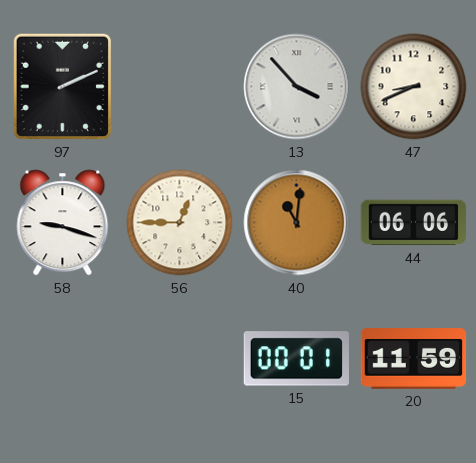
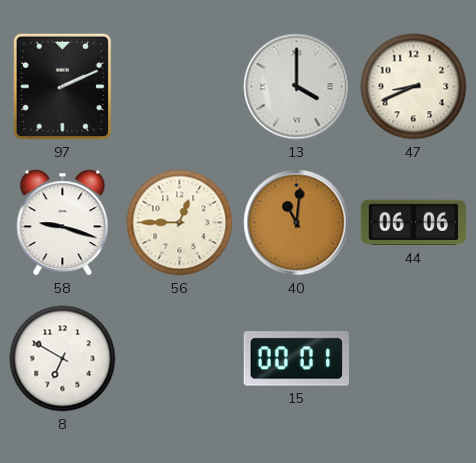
13: 3:53 -> 4:00
8: none -> 6:50
20: 11:59 -> none
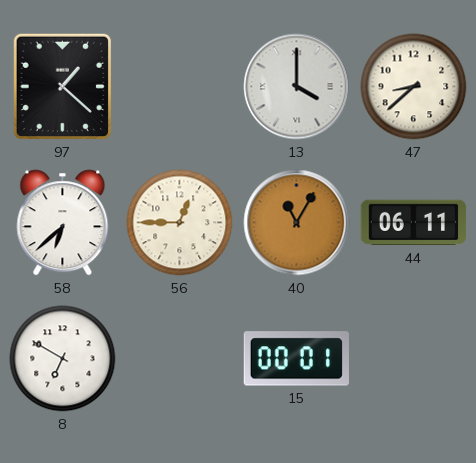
97: 2:11 -> 1:22
47: 8:41 -> 8:38
58: 9:18 -> 6:38
40: 11:01 -> 11:05
44: 06:06 -> 06:11
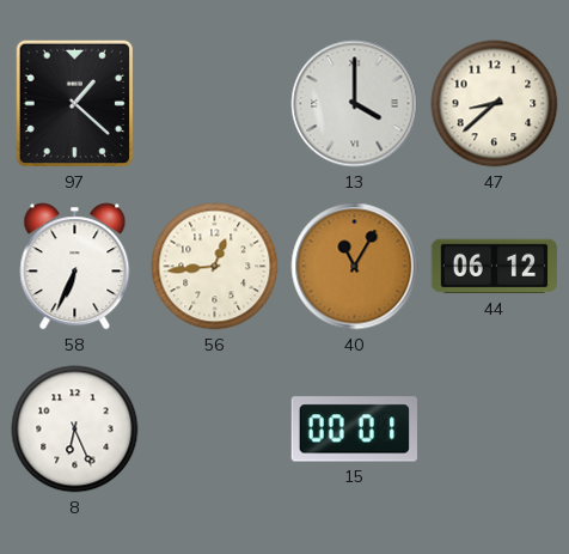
58: 6:38 -> 6:34
56: 12:45 -> 12:44
44: 06:11 -> 06:12
8: 6:50 -> 6:26
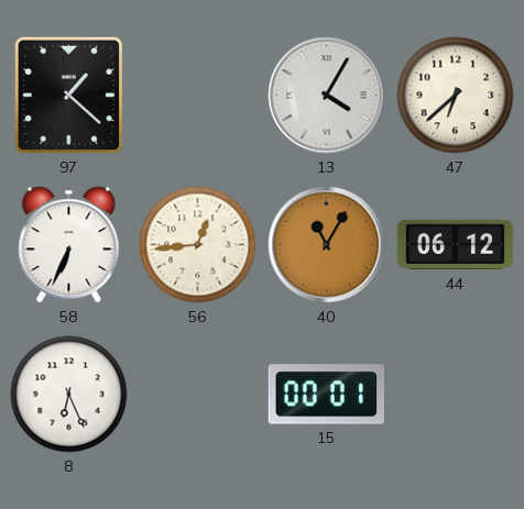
13: 4:00 -> 4:05
47: 8:38 -> 6:38
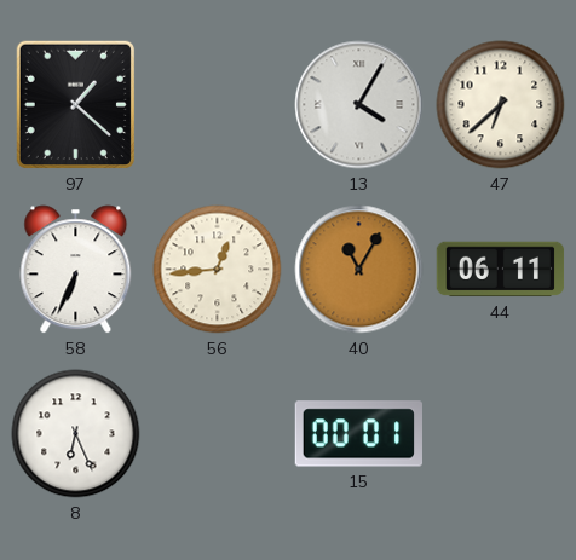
44: 06:12 -> 06:11
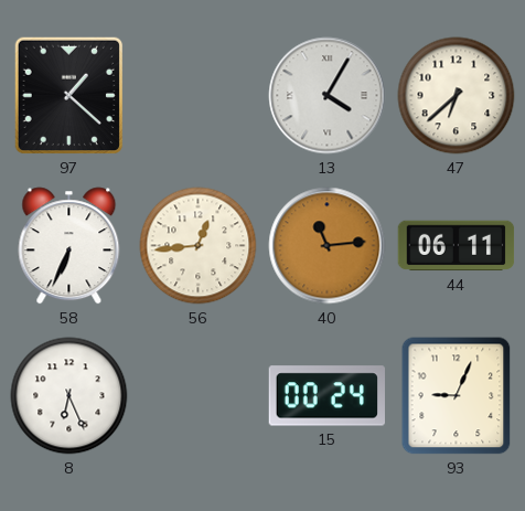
40: 11:05 -> 11:14
15: 00:01 -> 00:24
93: none -> 9:04
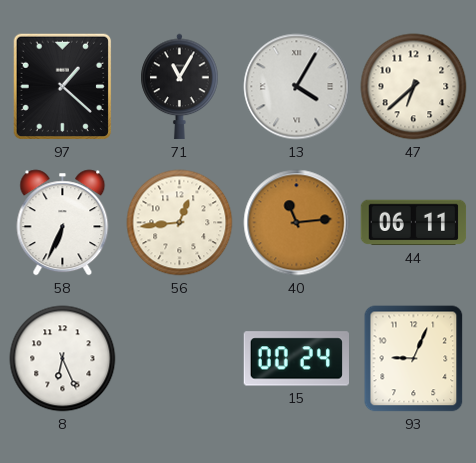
71: none -> 11:05
